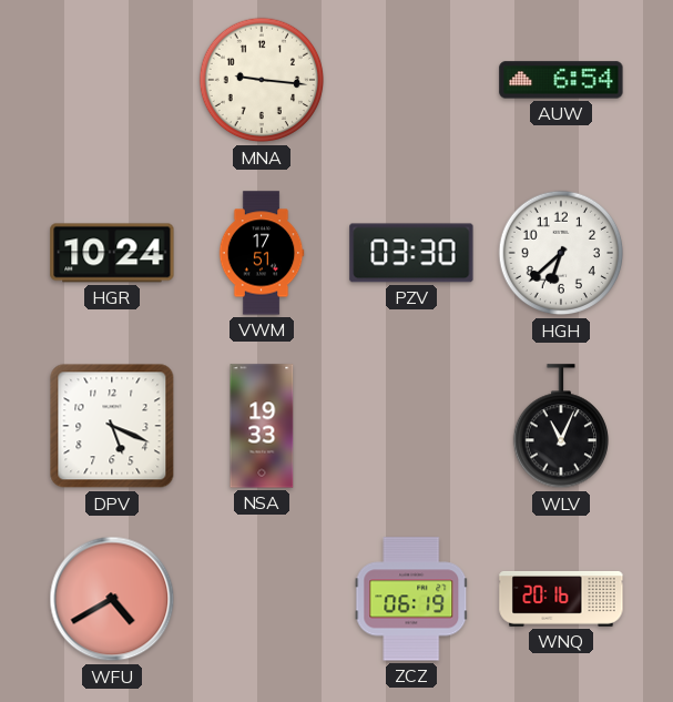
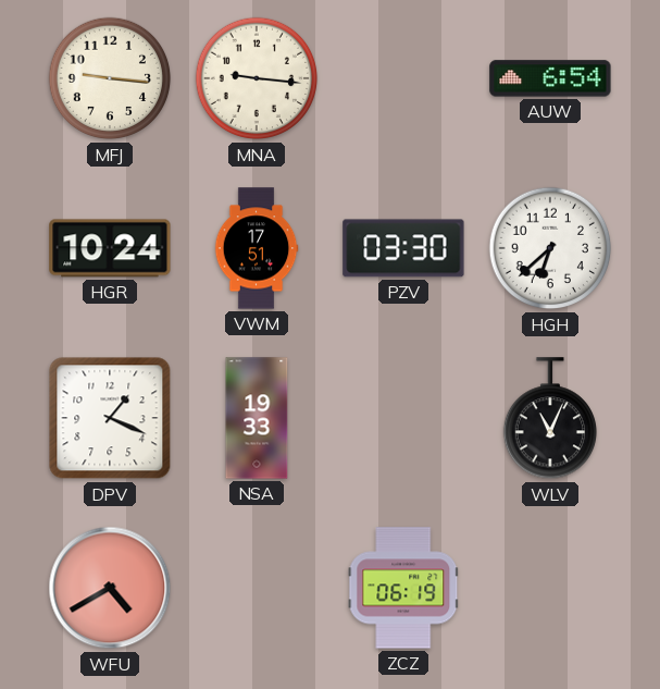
MFJ: none -> 9:16
DPV: 5:19 -> 1:19
WNQ: 20:16 -> none
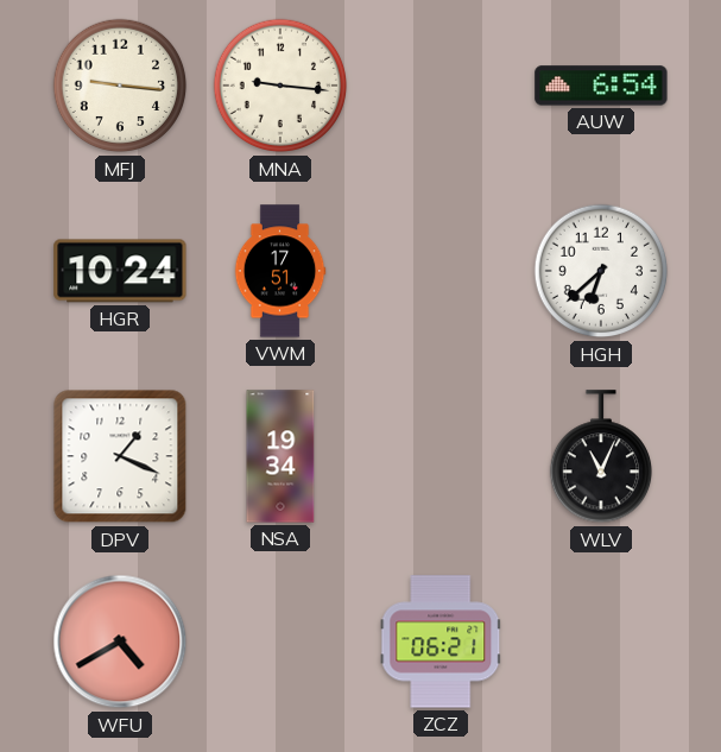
PZV: 03:30 -> none
NSA: 19:33 -> 19:34
ZCZ: 06:19 -> 06:21
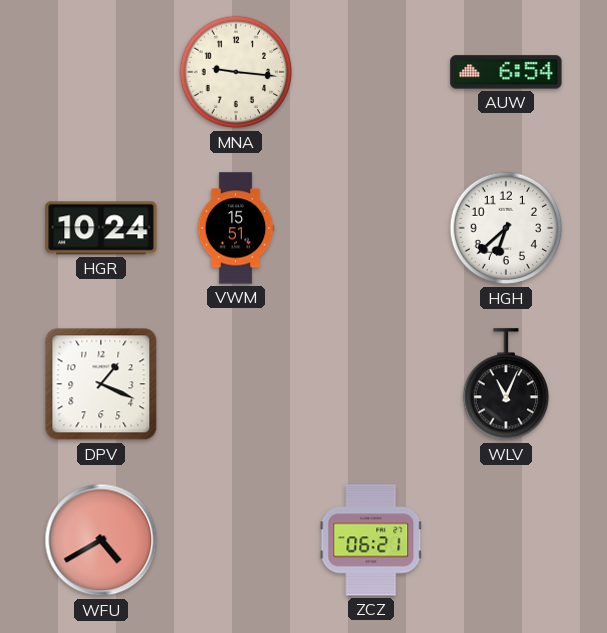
MFJ: 9:16 -> none
VWM: 17:51 -> 15:51
NSA: 19:34 -> none
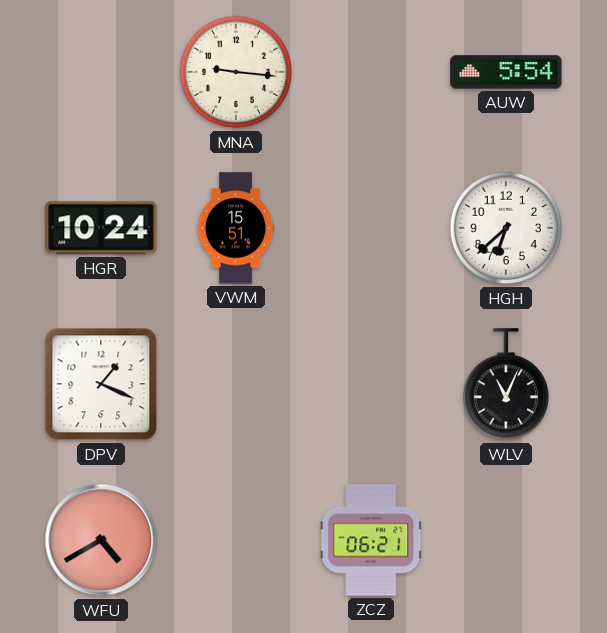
AUW: 6:54 -> 5:54
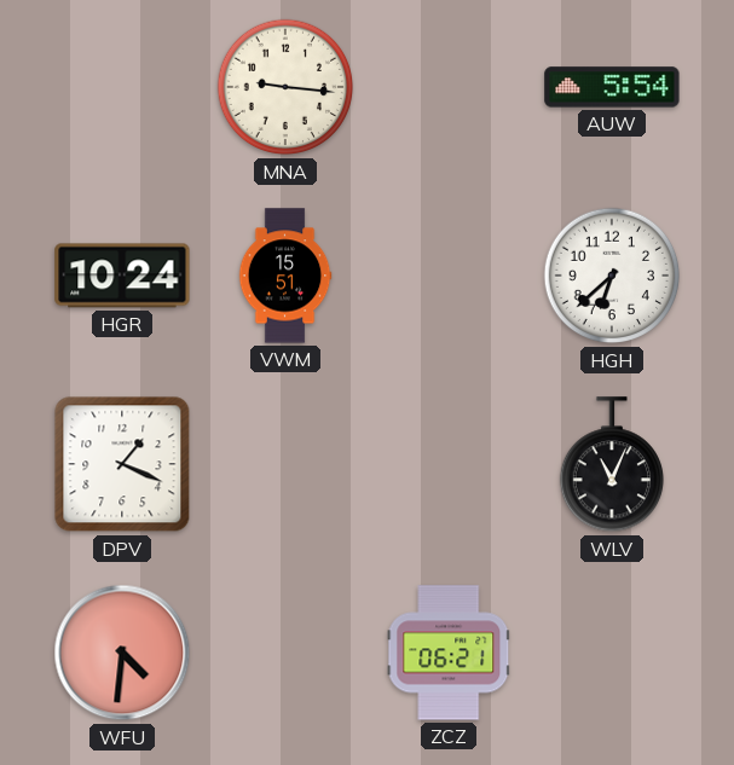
WFU: 4:40 -> 4:31
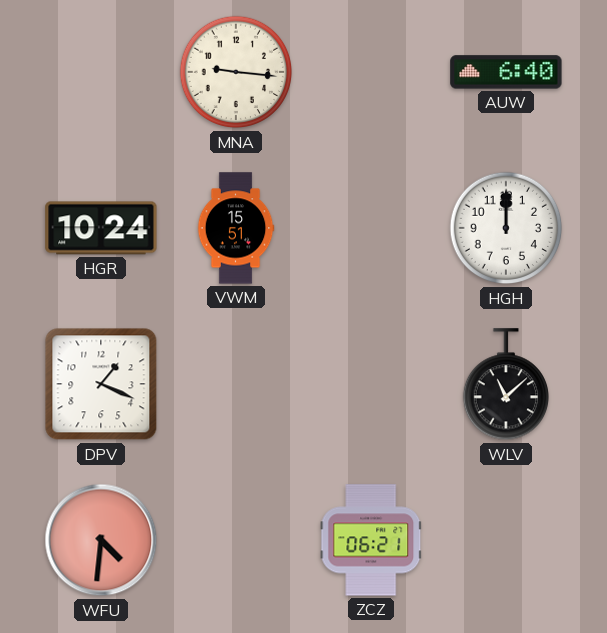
AUW: 5:54 -> 6:40
HGH: 6:38 -> 12:00
WLV: 11:04 -> 11:08
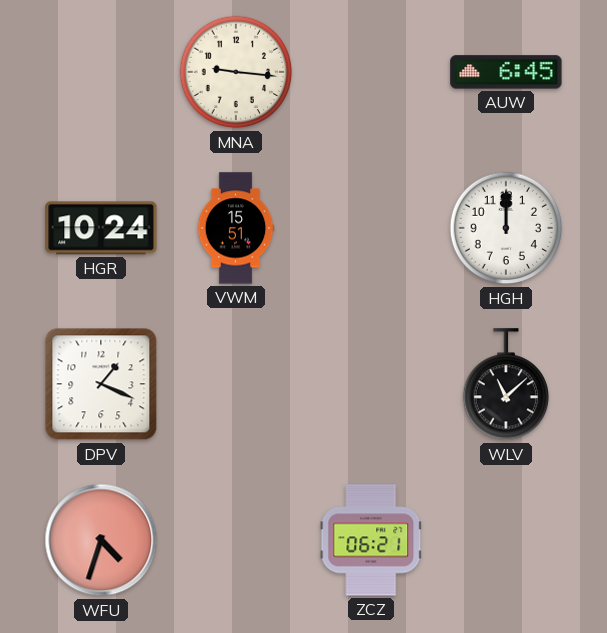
AUW: 6:40 -> 6:45
WFU: 4:31 -> 4:33
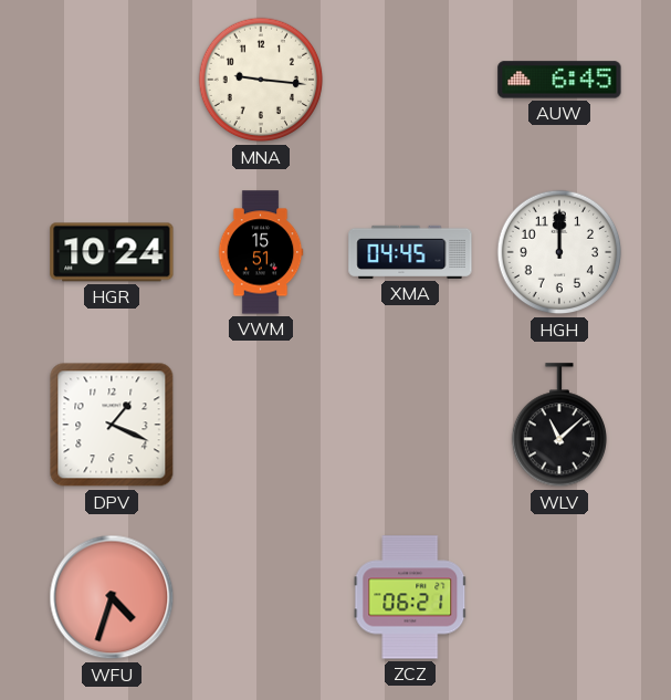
XMA: none -> 04:45
